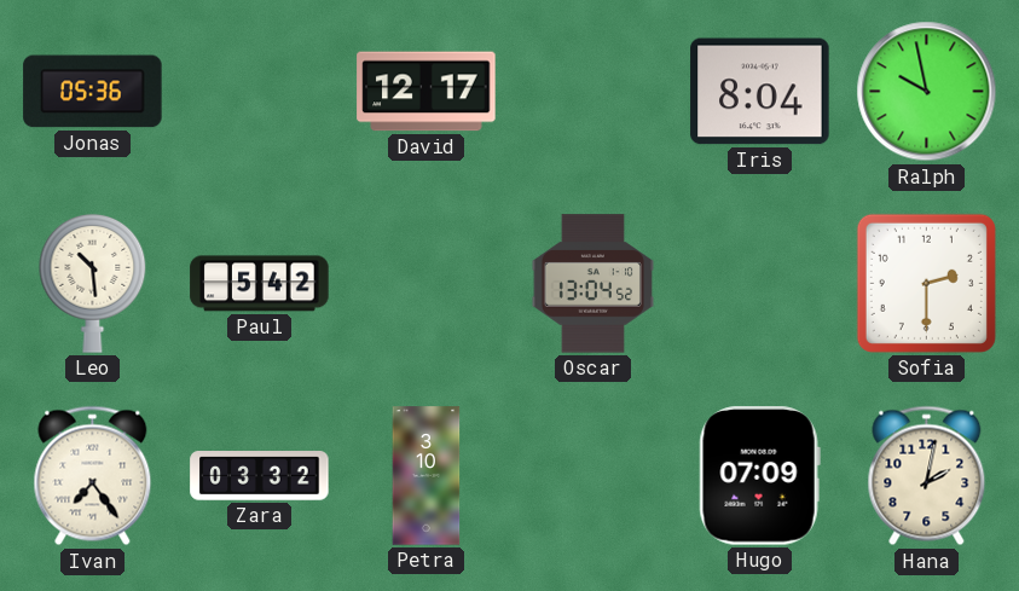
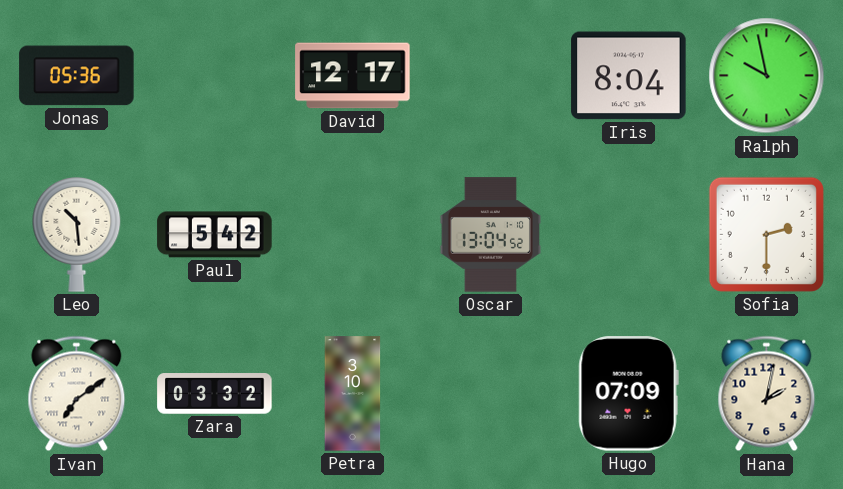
Ivan: 7:24 -> 7:09
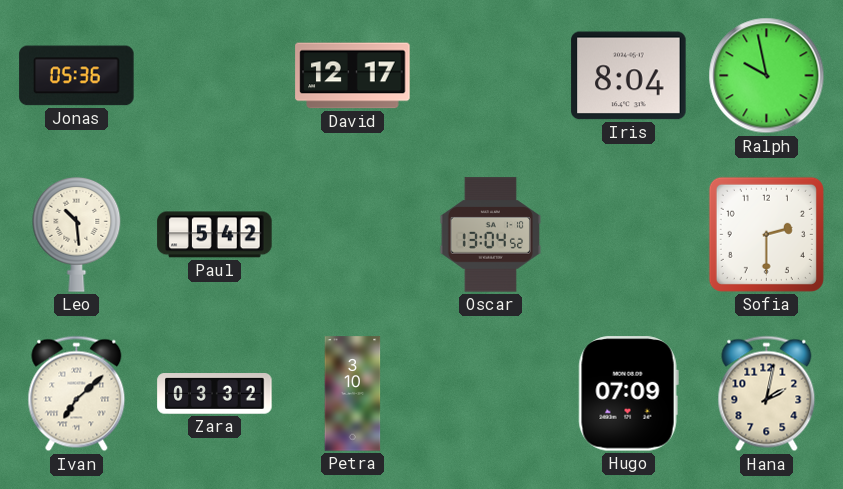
Ivan: 7:09 -> 7:08
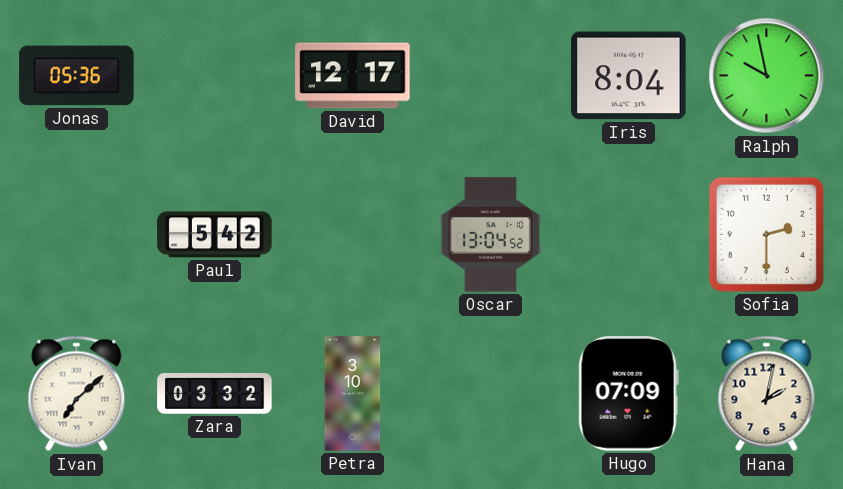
Leo: 10:29 -> none
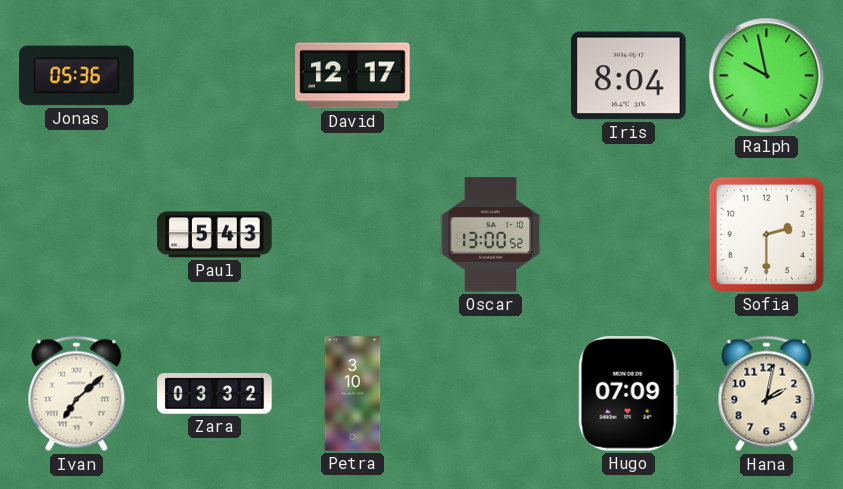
Paul: 5:42 -> 5:43
Oscar: 13:04 -> 13:00
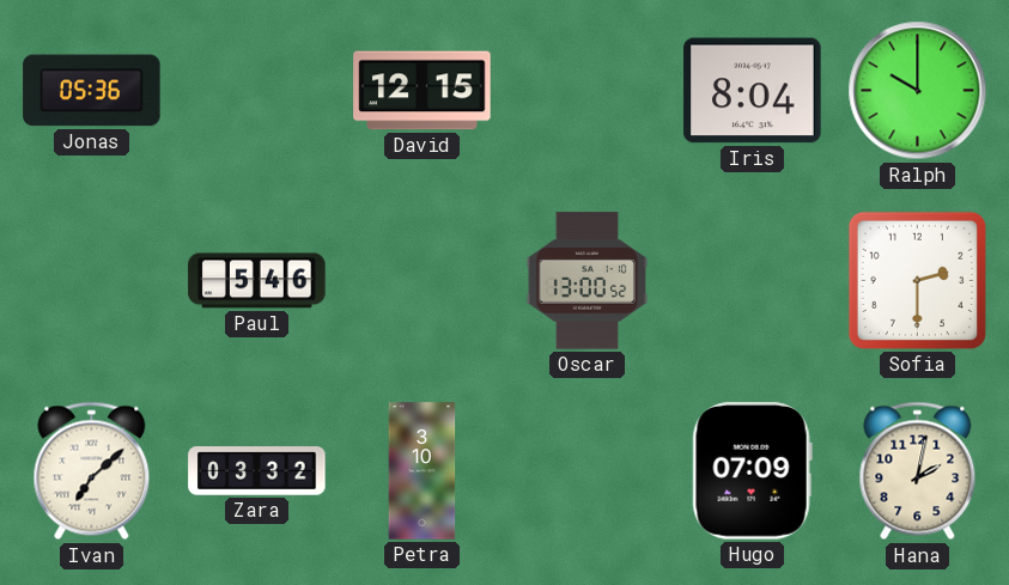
David: 12:17 -> 12:15
Ralph: 9:58 -> 10:00
Paul: 5:43 -> 5:46
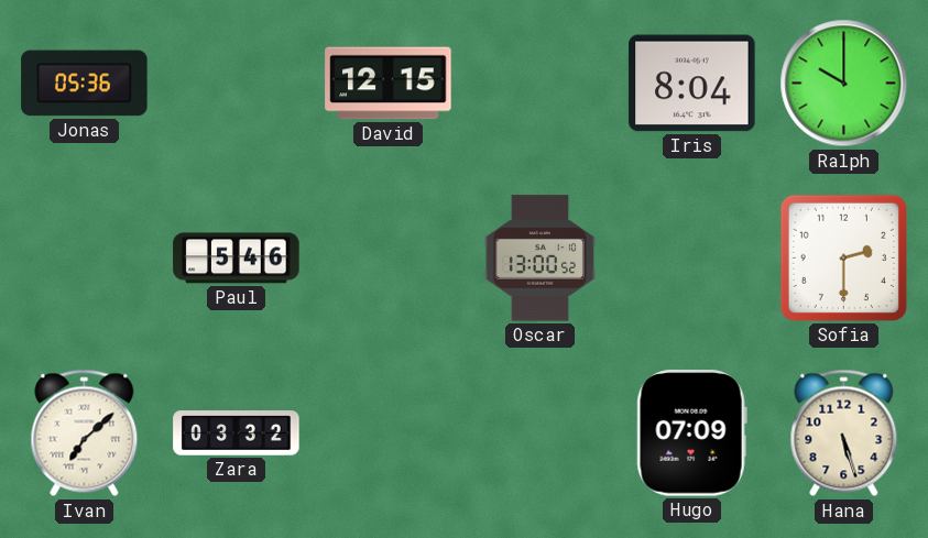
Petra: 3:10 -> none
Hana: 2:02 -> 5:27
